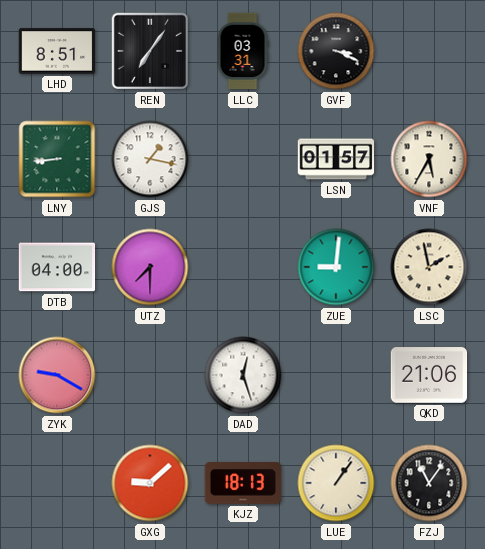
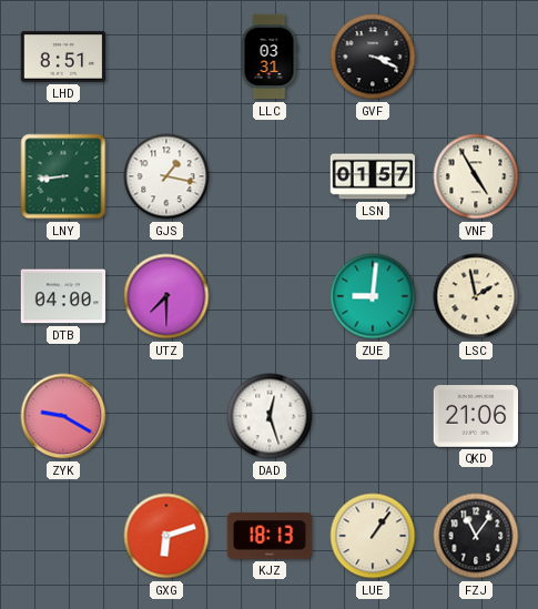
REN: 7:06 -> none
VNF: 5:35 -> 4:55
GXG: 9:08 -> 6:12
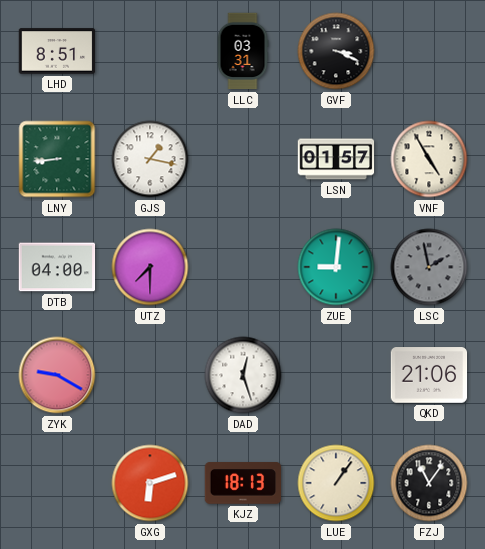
LSC dial: cream -> grey
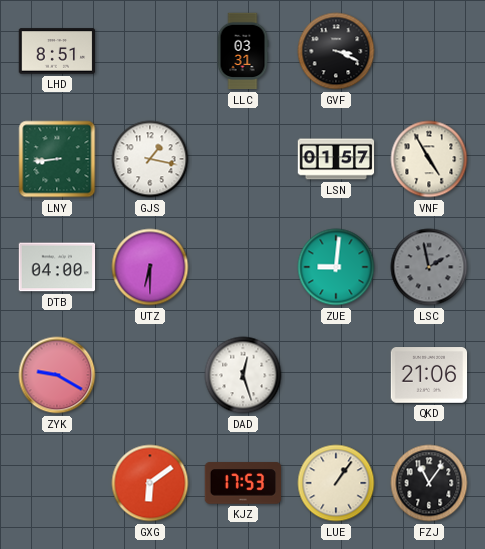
UTZ: 7:30 -> 6:30
GXG: 6:12 -> 6:09
KJZ: 18:13 -> 17:53
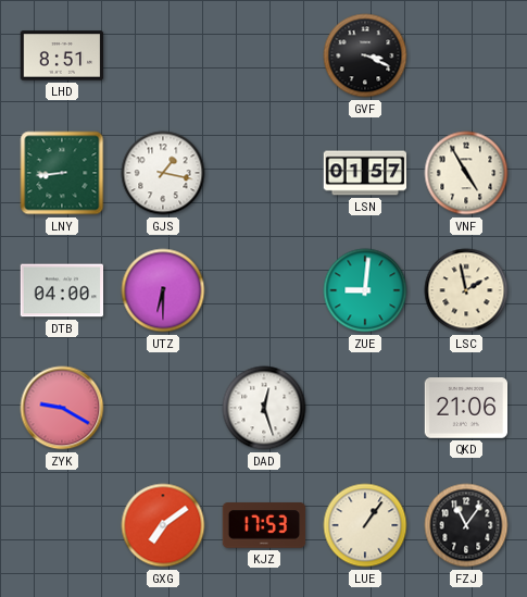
LLC: 03:31 -> none
LSC dial: grey -> cream
GXG: 6:09 -> 7:09
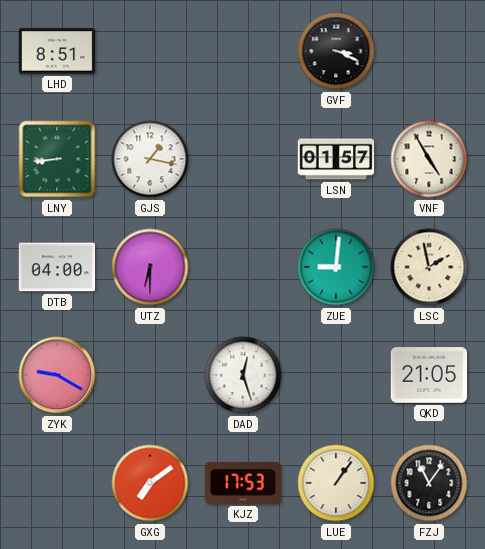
QKD: 21:06 -> 21:05
